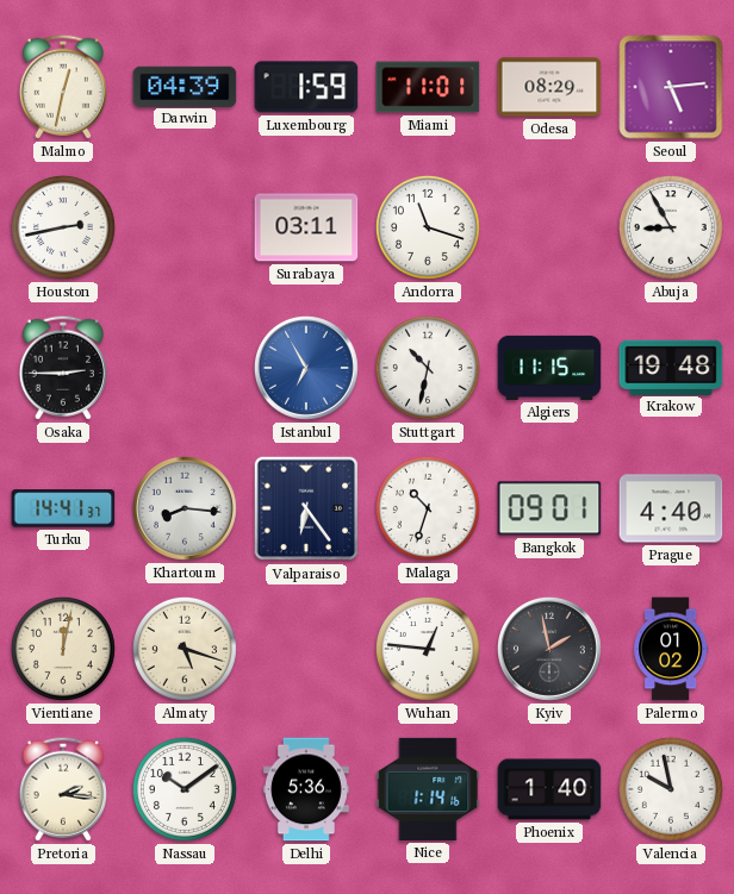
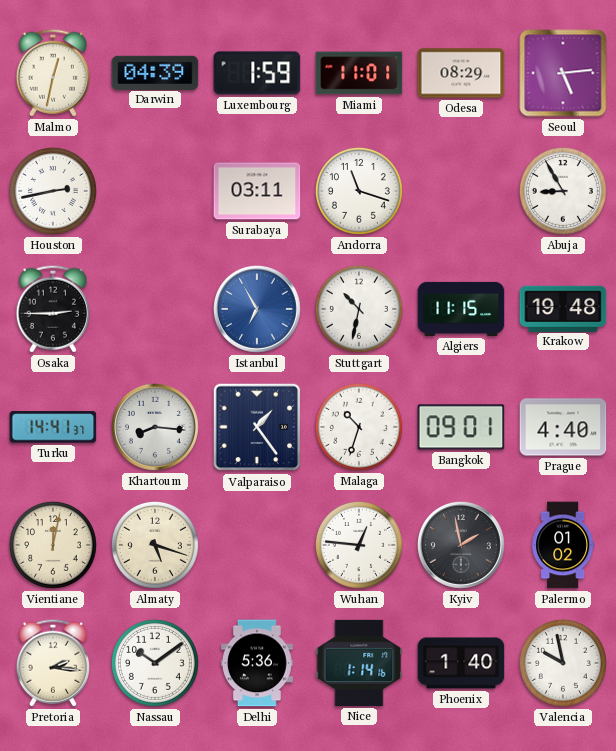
Valparaiso: 6:24 -> 1:24
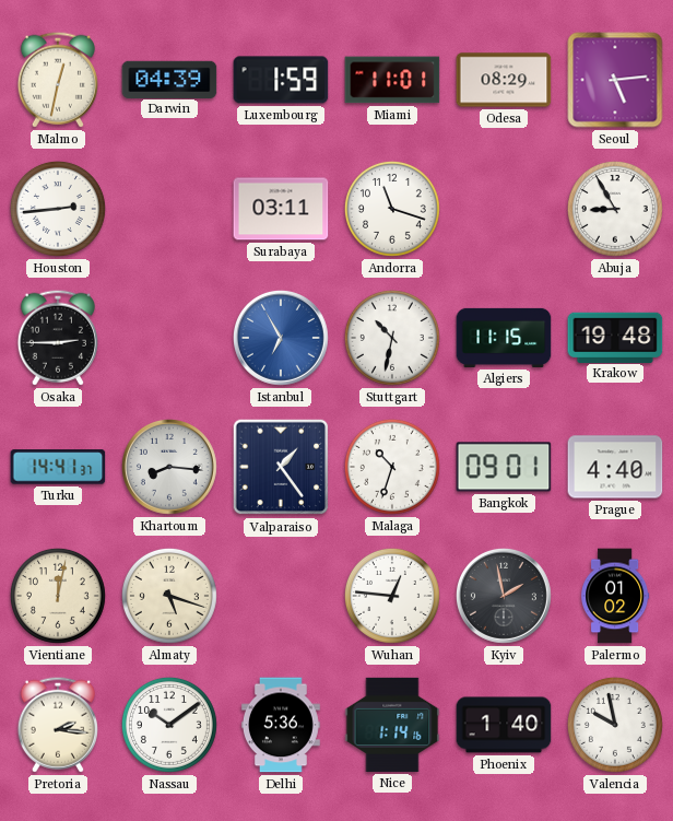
Houston: 2:43 -> 2:44
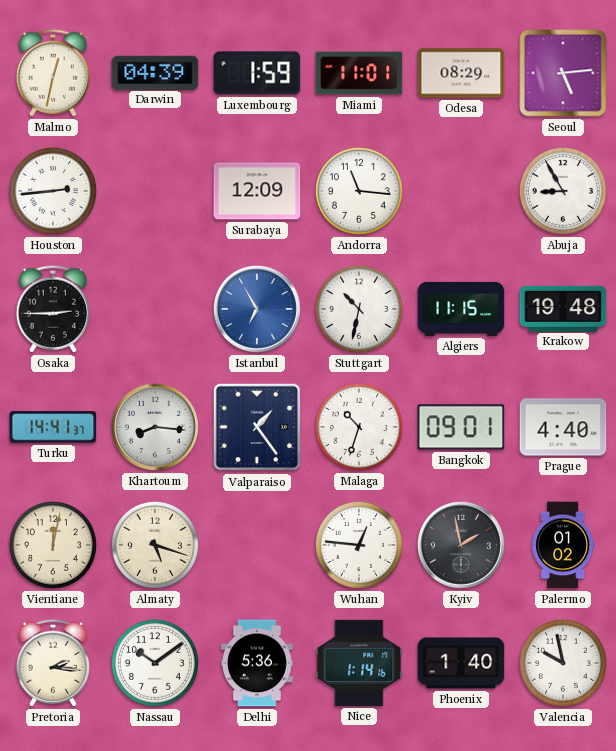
Surabaya: 03:11 -> 12:09
Andorra: 11:18 -> 11:16
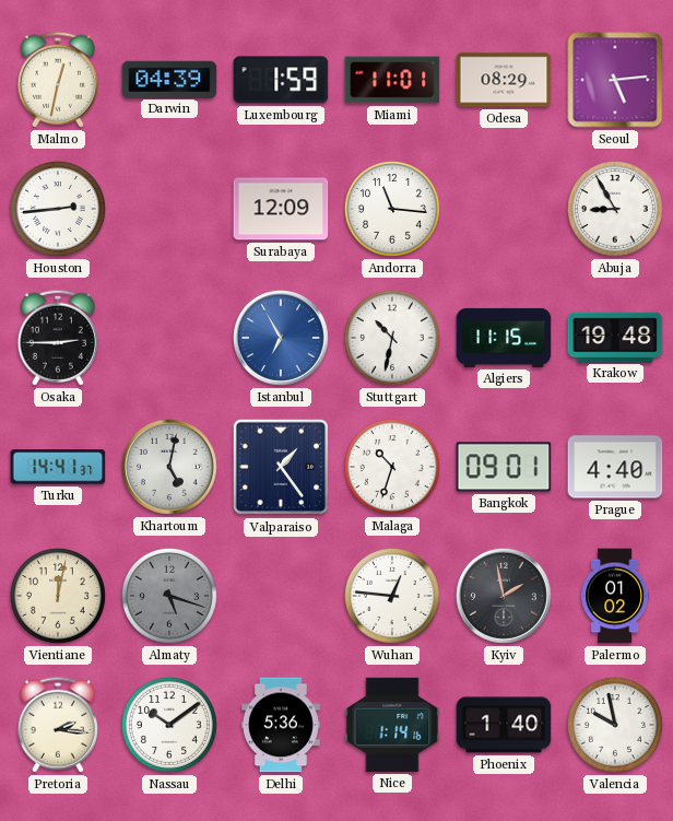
Khartoum: 8:16 -> 5:02
Almaty dial: cream -> grey
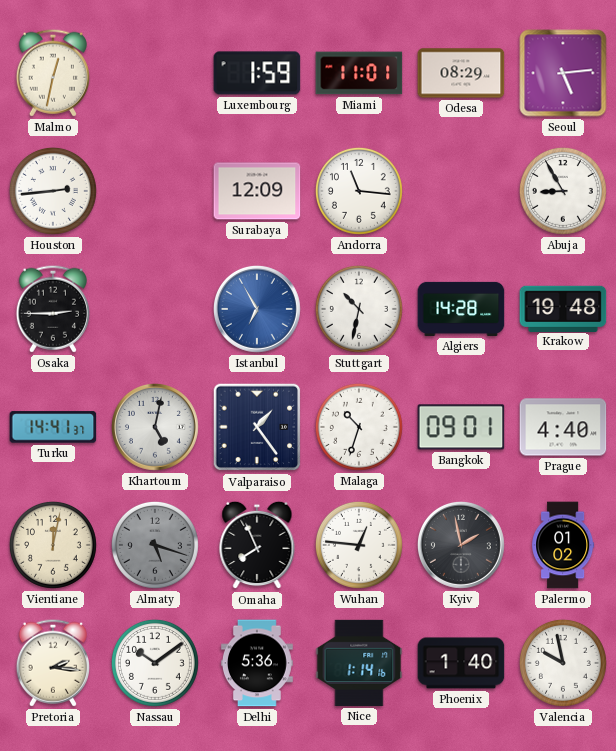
Darwin: 04:39 -> none
Algiers: 11:15 -> 14:28
Omaha: none -> 7:56
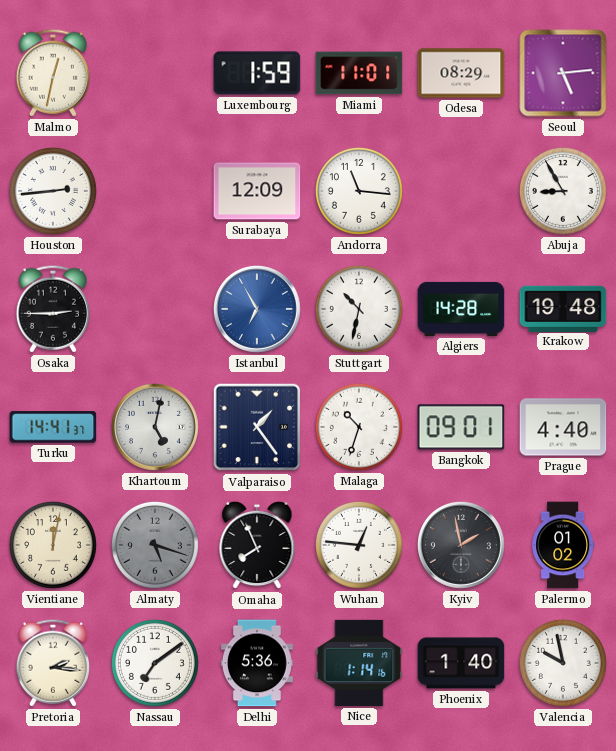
Nassau: 10:09 -> 7:09
